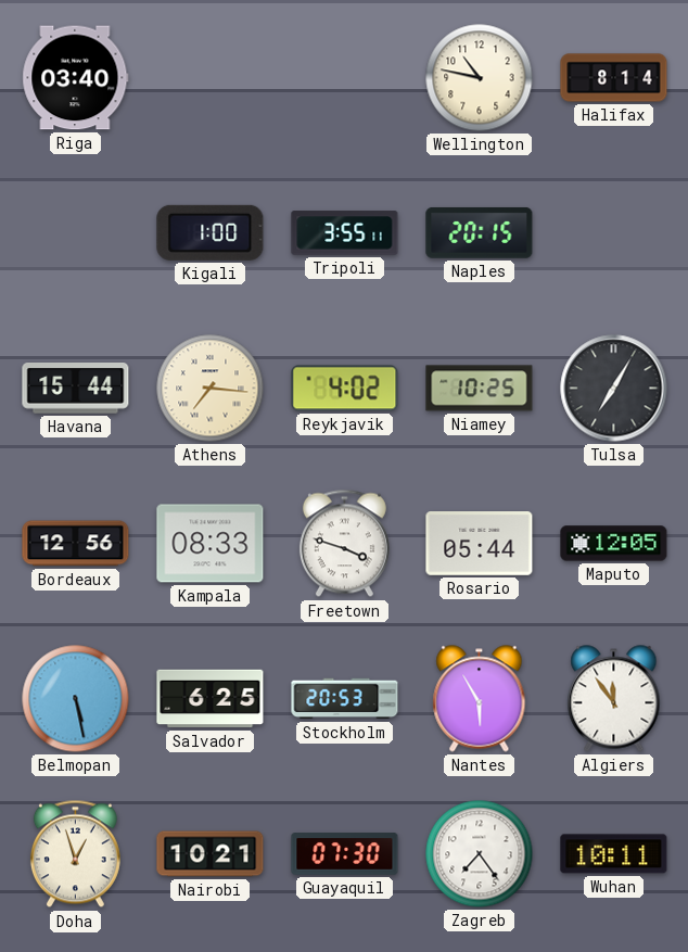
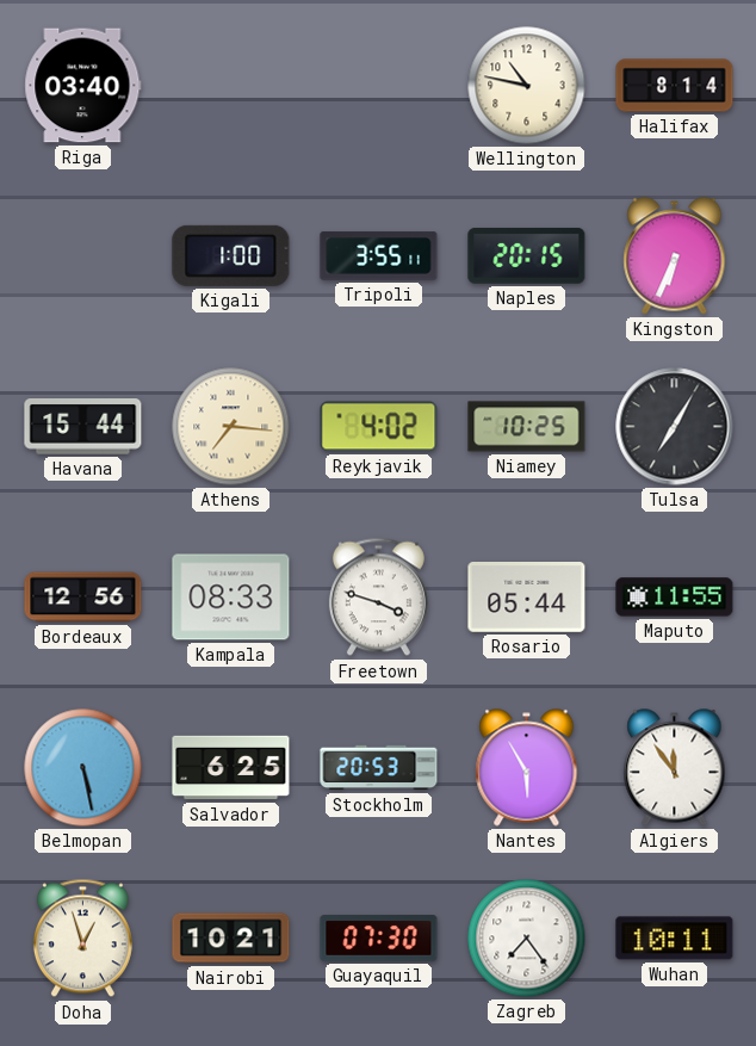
Kingston: none -> 6:34
Maputo: 12:05 -> 11:55
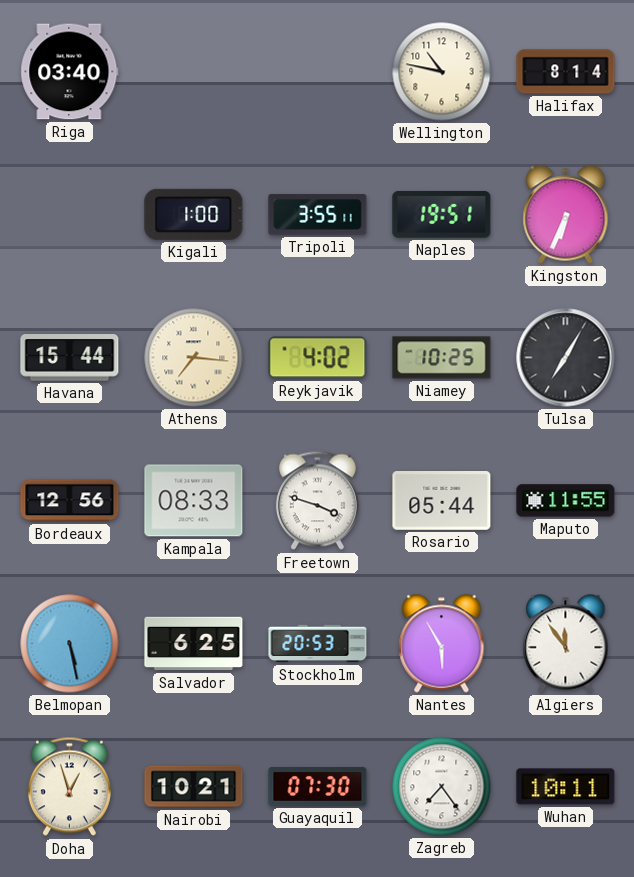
Naples: 20:15 -> 19:51
